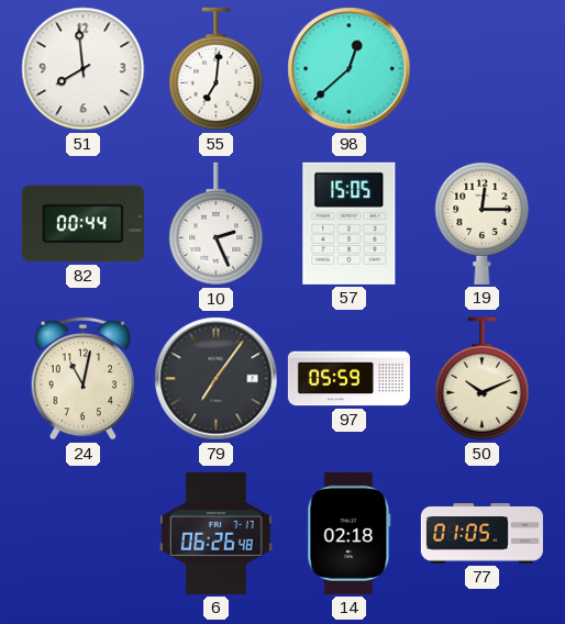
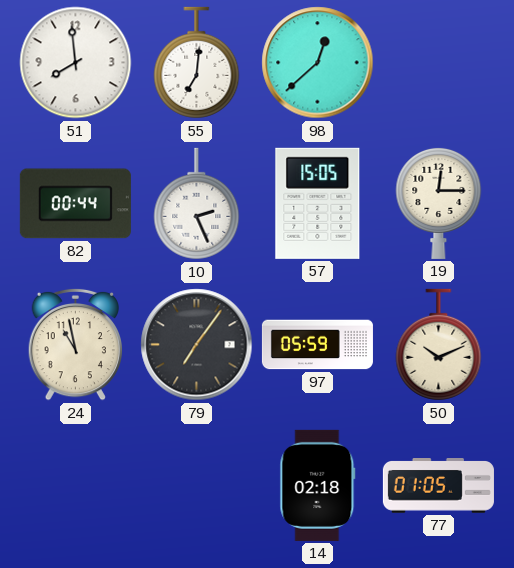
24: 11:02 -> 10:58
6: 06:26 -> none
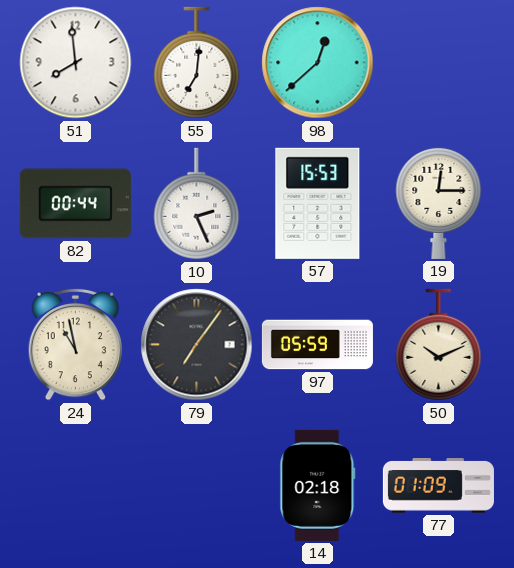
57: 15:05 -> 15:53
77: 01:05 -> 01:09
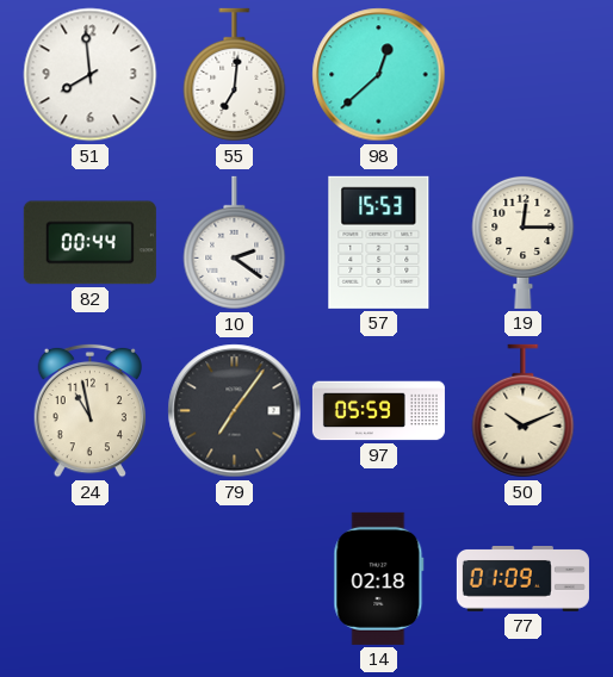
10: 2:26 -> 2:21
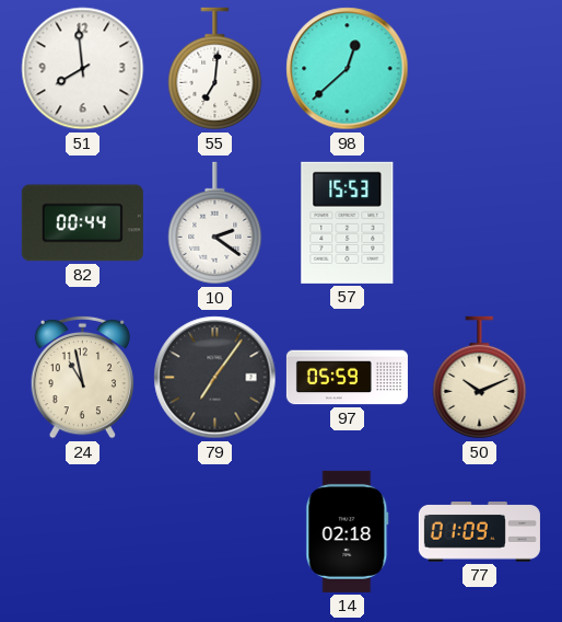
19: 12:15 -> none
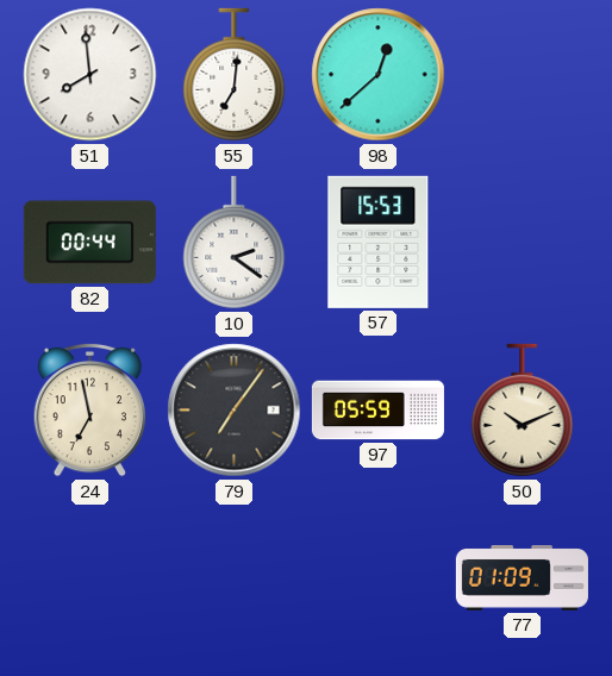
24: 10:58 -> 6:58
14: 02:18 -> none
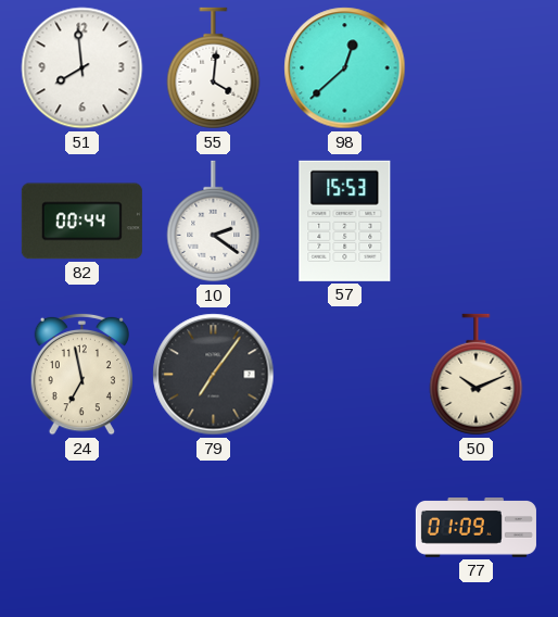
55: 7:01 -> 4:01
97: 05:59 -> none
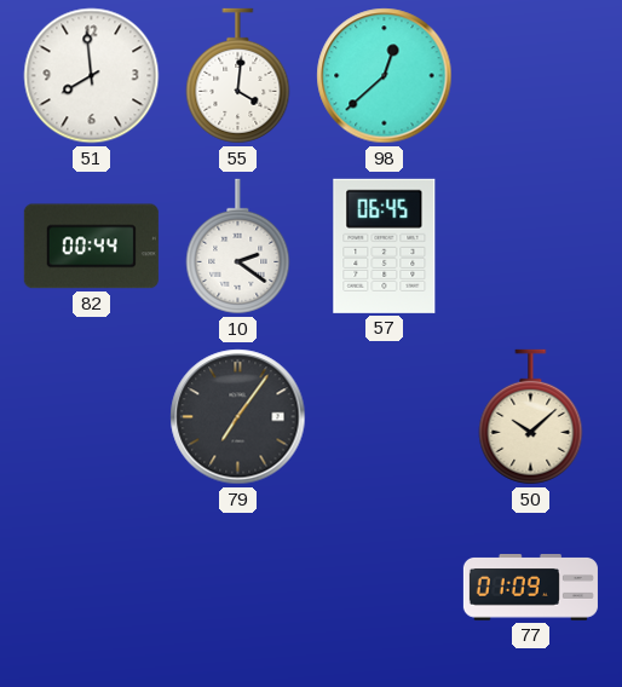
57: 15:53 -> 06:45
24: 6:58 -> none
50: 10:11 -> 10:08
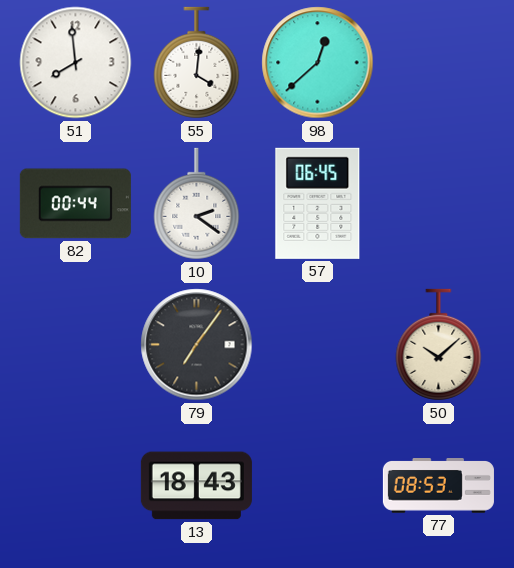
13: none -> 18:43
77: 01:09 -> 08:53
